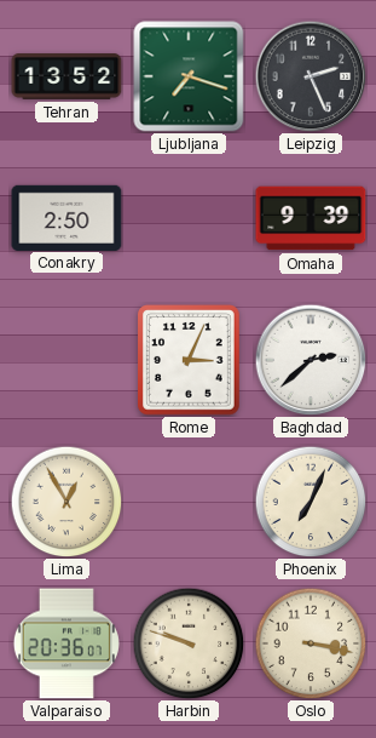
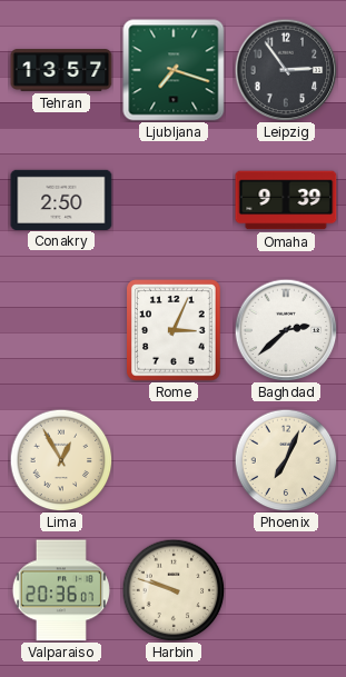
Tehran: 13:52 -> 13:57
Leipzig: 2:26 -> 2:54
Oslo: 3:17 -> none
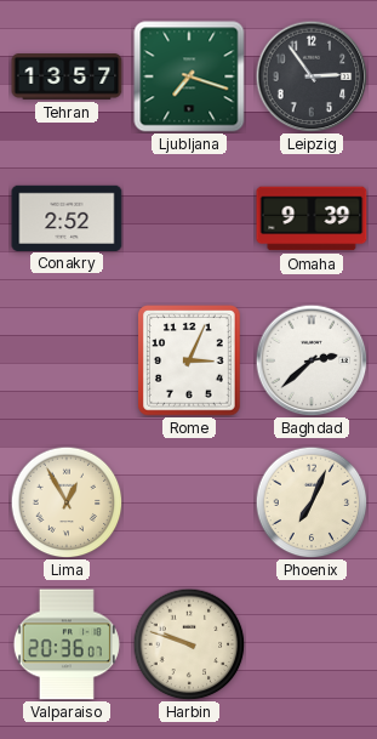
Conakry: 2:50 -> 2:52
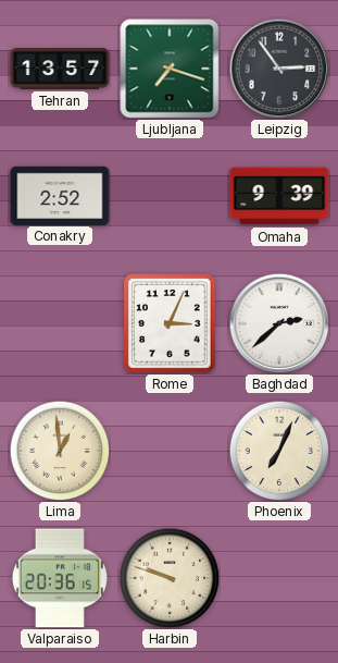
Lima: 12:55 -> 12:59
Valparaiso: 20:36:07 -> 20:36:15
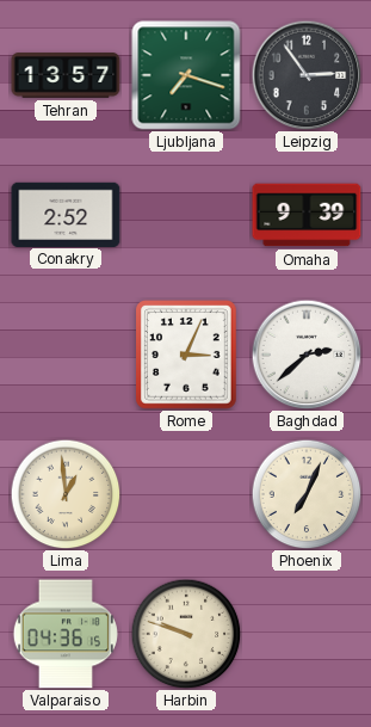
Valparaiso: 20:36 -> 04:36
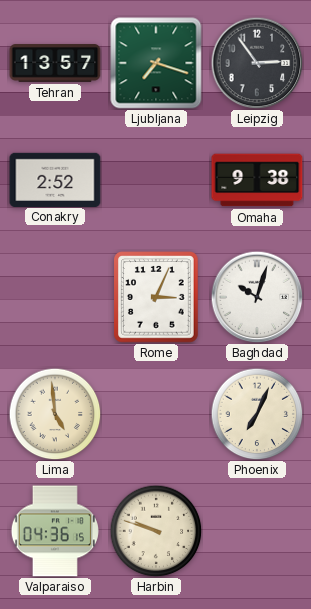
Omaha: 9:39 -> 9:38
Baghdad: 2:38 -> 10:03
Lima: 12:59 -> 4:59
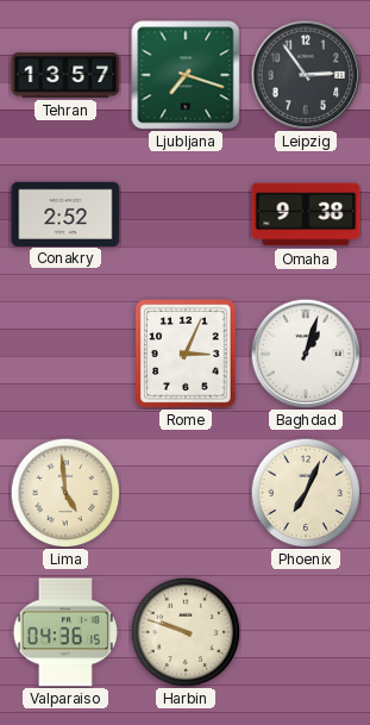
Baghdad: 10:03 -> 1:03
